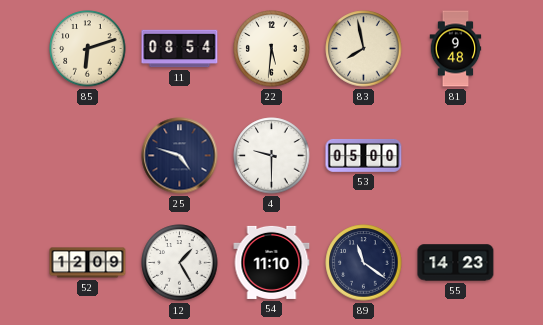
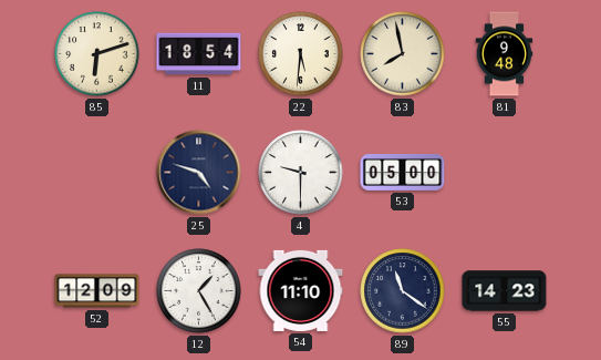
11: 08:54 -> 18:54
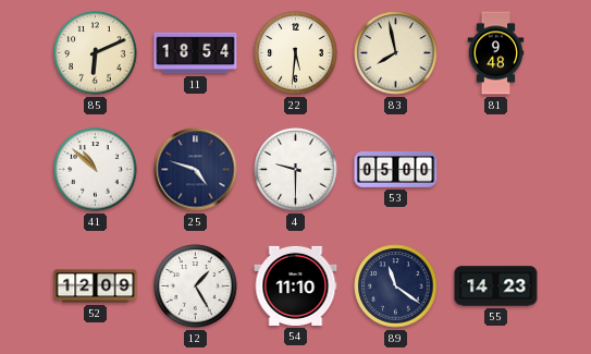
85: 6:12 -> 6:11
41: none -> 10:52
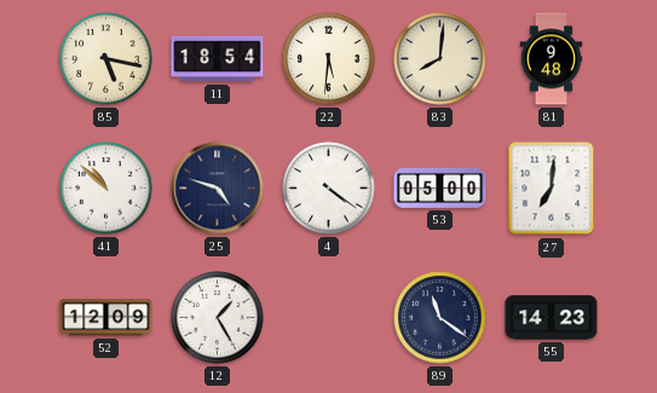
85: 6:11 -> 5:17
83: 7:58 -> 8:01
4: 9:30 -> 4:21
27: none -> 7:01
54: 11:10 -> none
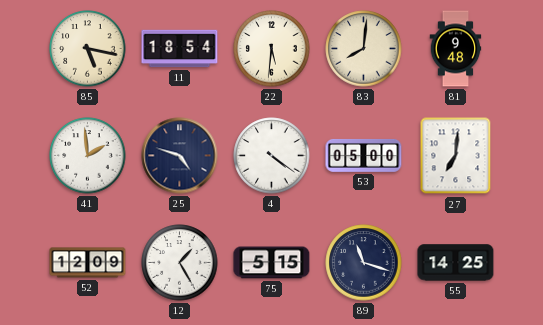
41: 10:52 -> 1:59
75: none -> 5:15
89: 11:21 -> 11:18
55: 14:23 -> 14:25
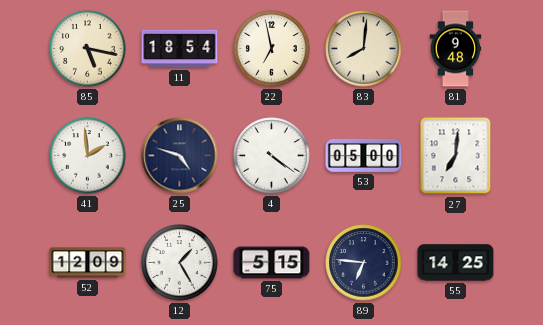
22: 5:31 -> 6:58
89: 11:18 -> 6:46
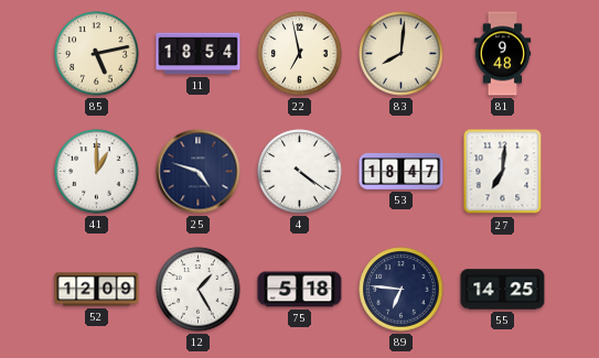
85: 5:17 -> 5:13
41: 1:59 -> 1:00
53: 05:00 -> 18:47
75: 5:15 -> 5:18
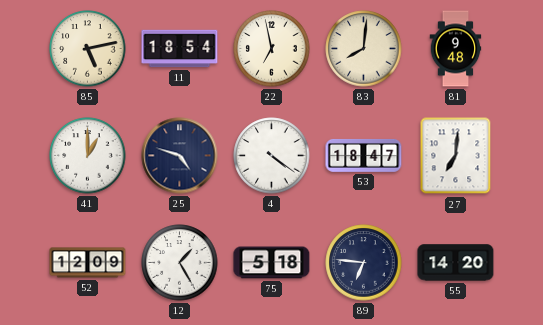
55: 14:25 -> 14:20
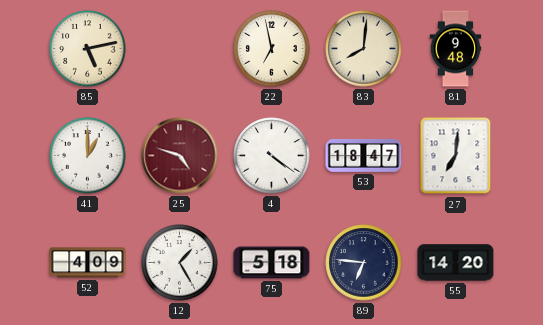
11: 18:54 -> none
25 dial: navy -> burgundy
52: 12:09 -> 4:09
